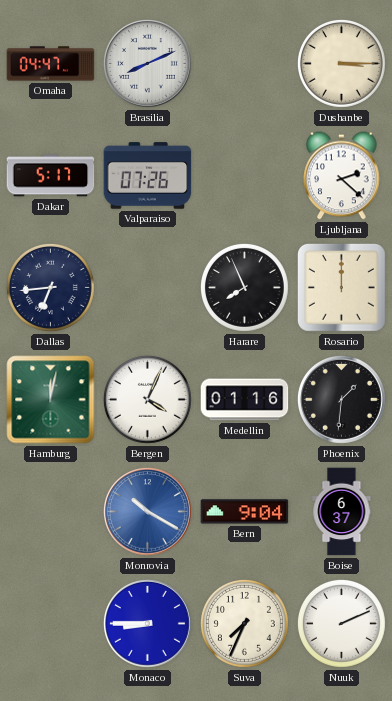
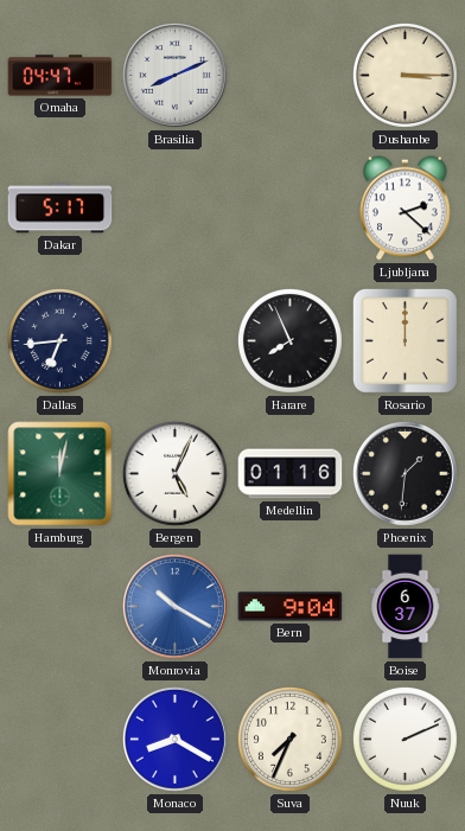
Valparaiso: 07:26 -> none
Bergen: 4:04 -> 5:04
Monaco: 8:45 -> 8:20
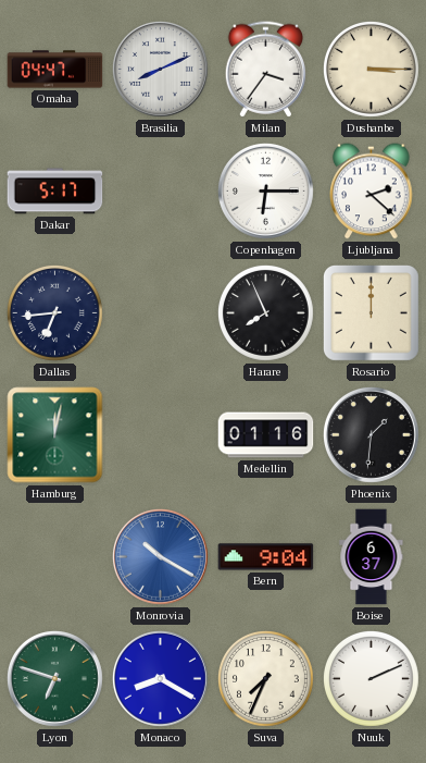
Milan: none -> 3:36
Copenhagen: none -> 6:15
Bergen: 5:04 -> none
Lyon: none -> 6:48
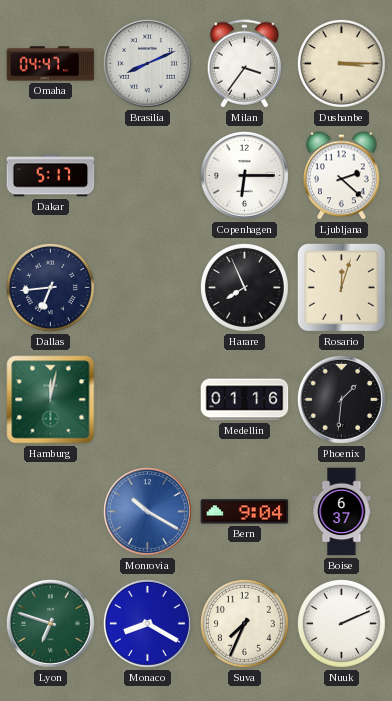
Rosario: 12:00 -> 12:03
